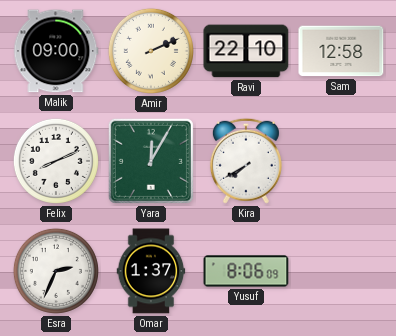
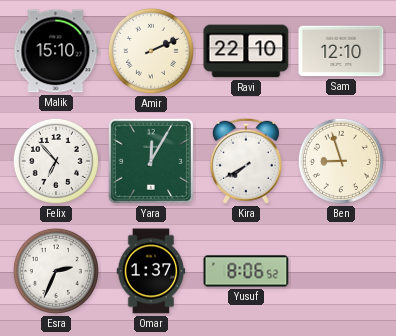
Malik: 09:00 -> 15:10
Sam: 12:58 -> 12:10
Felix: 8:11 -> 6:53
Ben: none -> 8:57
Yusuf: 8:06:09 -> 8:06:52
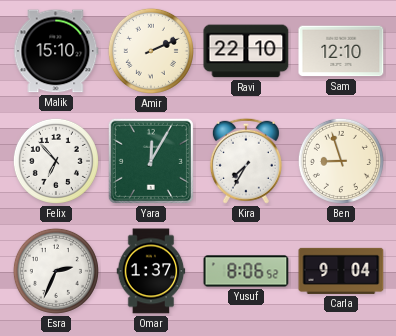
Kira: 7:40 -> 7:35
Carla: none -> 9:04
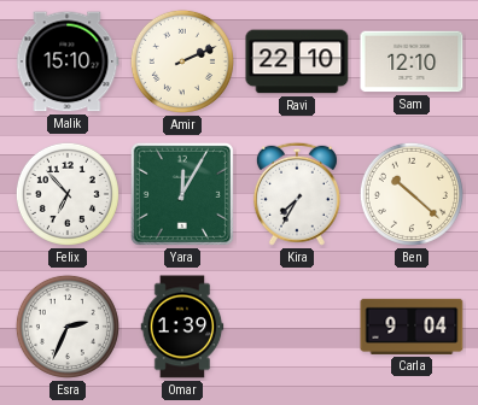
Ben: 8:57 -> 10:22
Omar: 1:37 -> 1:39
Yusuf: 8:06 -> none
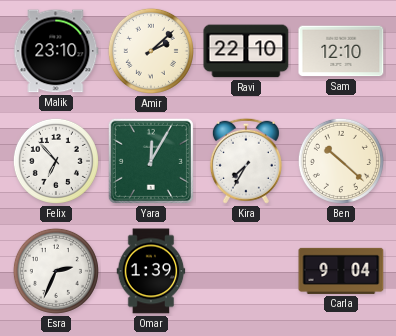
Malik: 15:10 -> 23:10
Amir: 2:11 -> 2:08
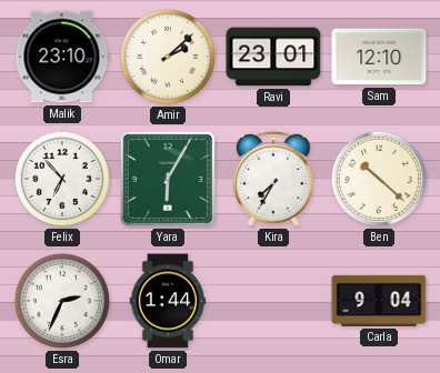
Ravi: 22:10 -> 23:01
Yara: 12:05 -> 6:05
Omar: 1:39 -> 1:44
